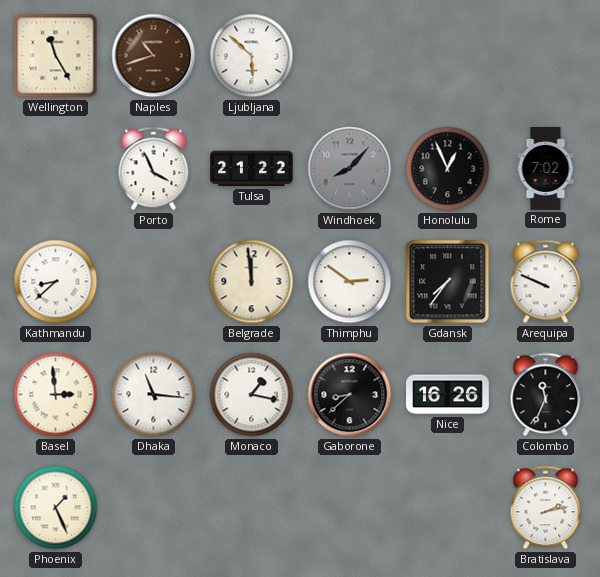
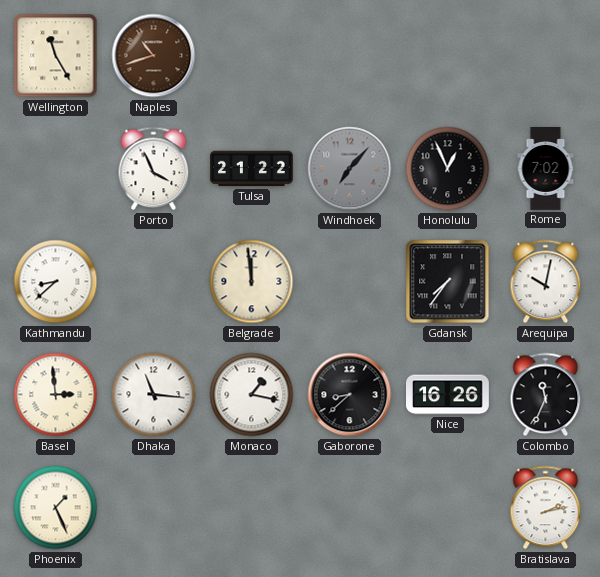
Ljubljana: 5:52 -> none
Windhoek: 8:07 -> 7:07
Thimphu: 2:51 -> none
Arequipa: 9:49 -> 10:02
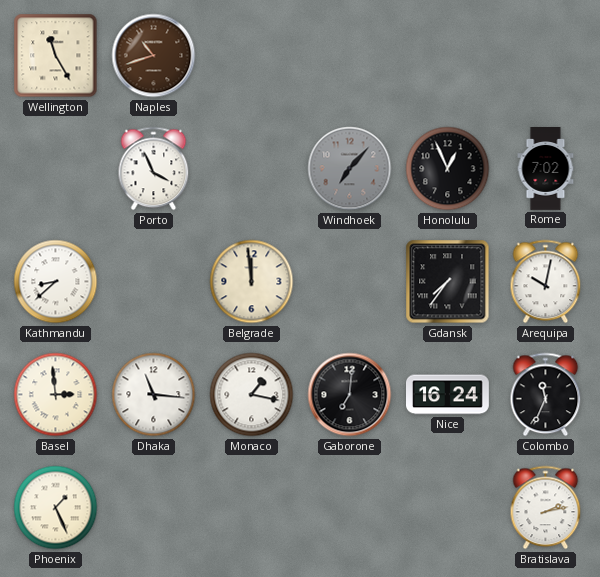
Tulsa: 21:22 -> none
Gaborone: 8:38 -> 7:01
Nice: 16:26 -> 16:24
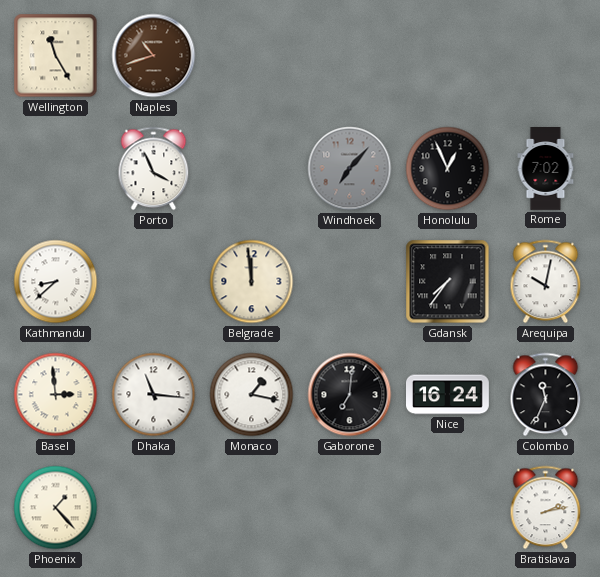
Phoenix: 1:26 -> 1:23
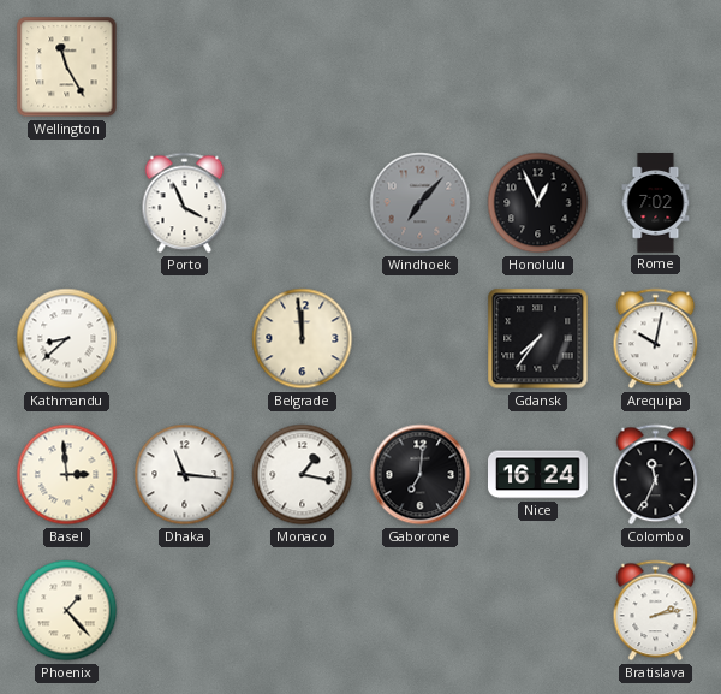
Naples: 10:42 -> none
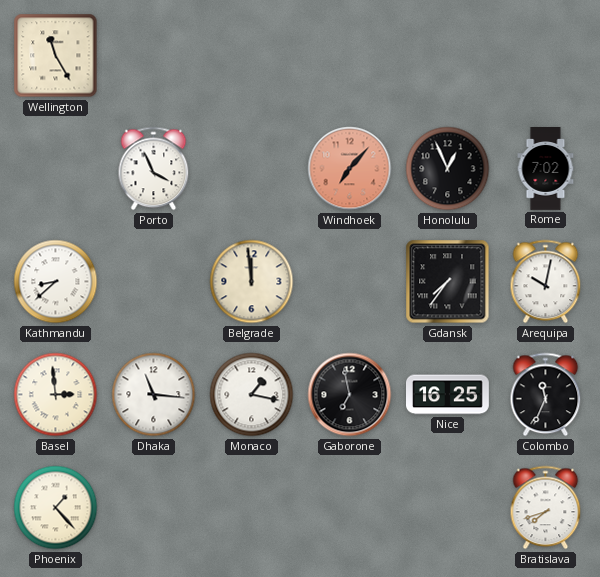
Windhoek dial: grey -> salmon
Gaborone: 7:01 -> 6:58
Nice: 16:24 -> 16:25
Bratislava: 2:13 -> 7:42
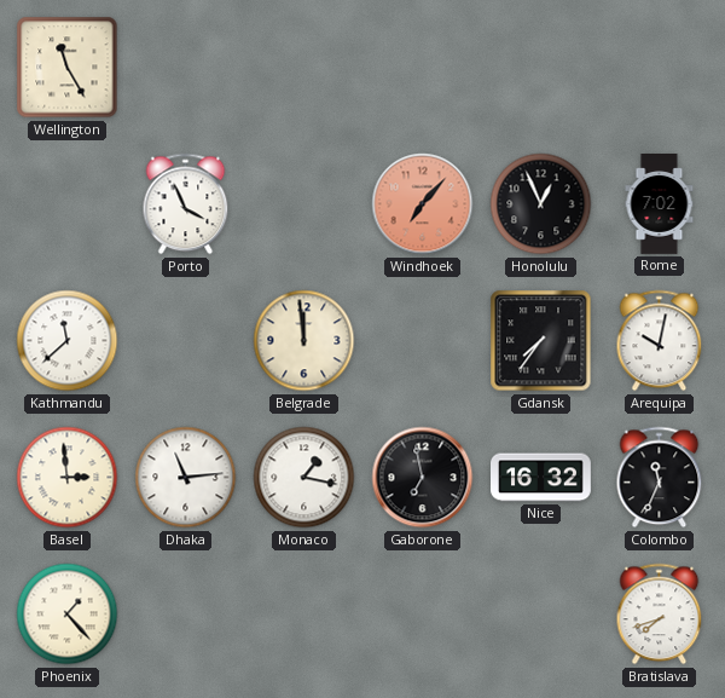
Kathmandu: 8:38 -> 11:38
Dhaka: 11:16 -> 11:14
Nice: 16:25 -> 16:32
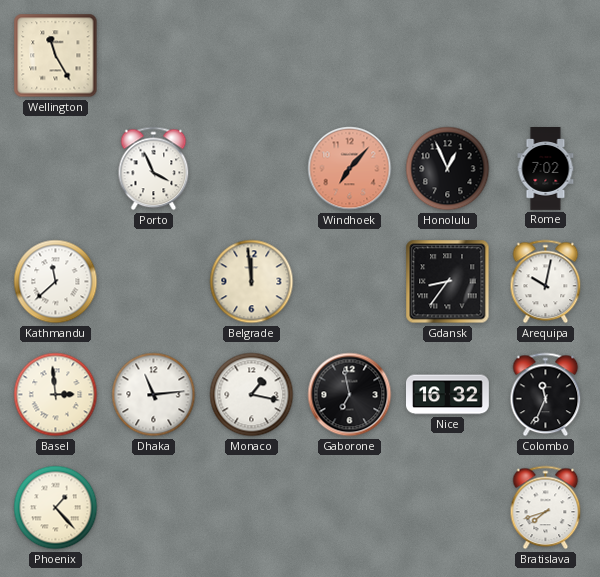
Gdansk: 7:36 -> 8:36
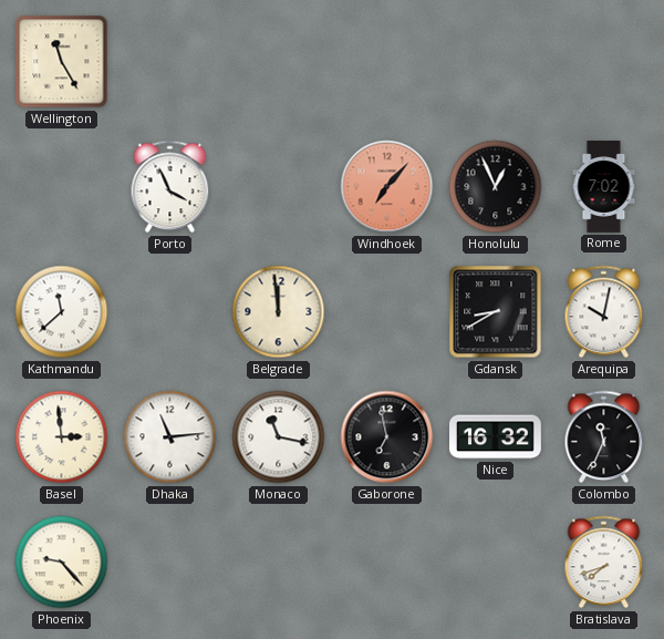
Gdansk: 8:36 -> 8:40
Monaco: 1:17 -> 11:17
Phoenix: 1:23 -> 9:23
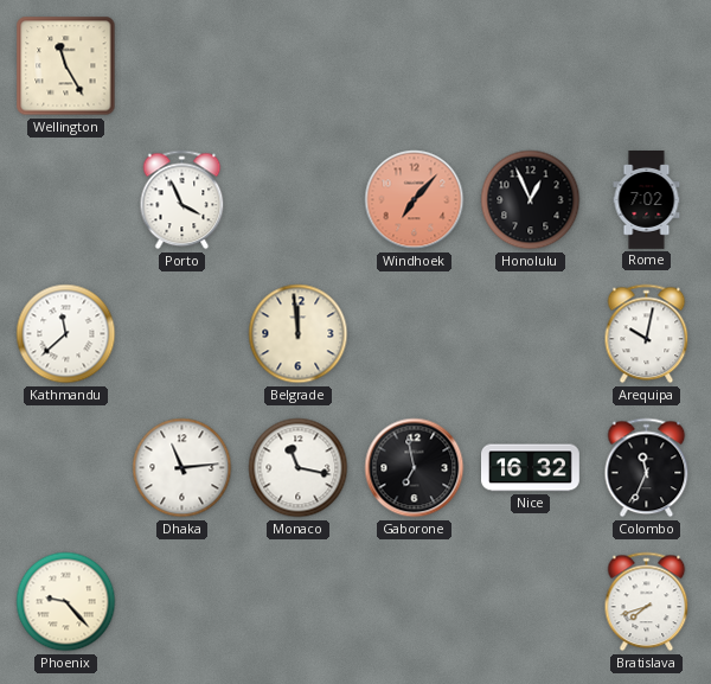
Gdansk: 8:40 -> none
Basel: 2:59 -> none
